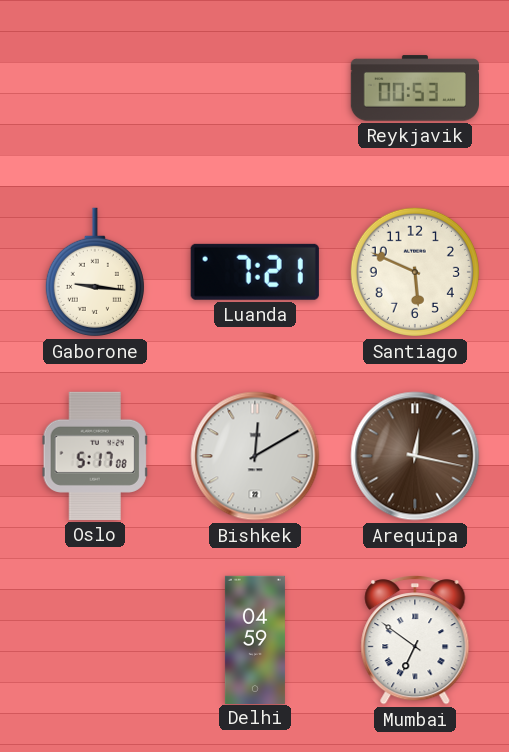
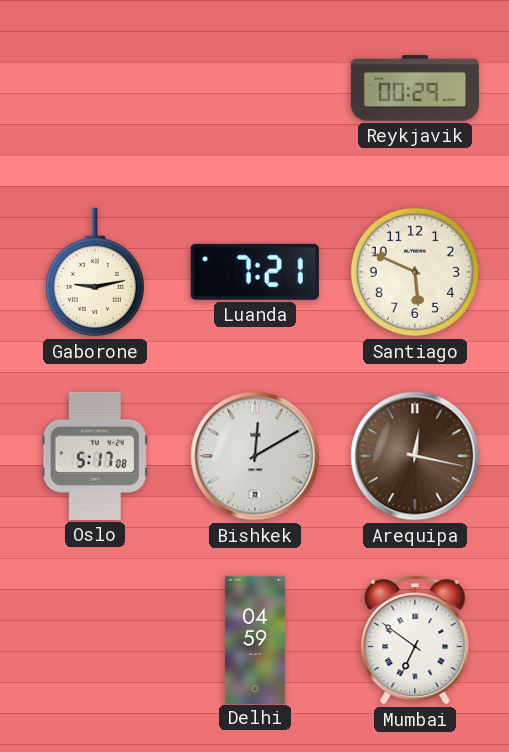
Reykjavik: 00:53 -> 00:29
Gaborone: 9:16 -> 9:13
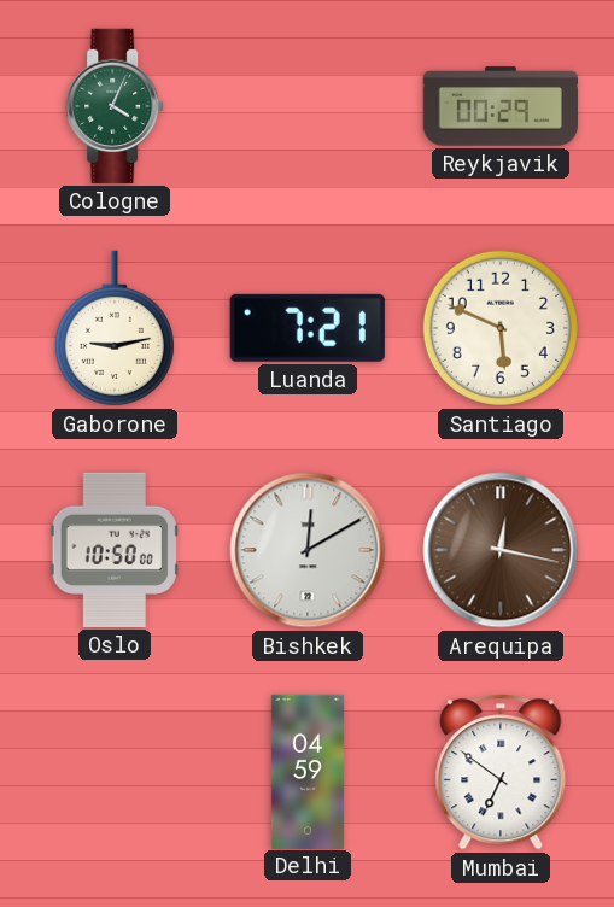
Cologne: none -> 4:04
Oslo: 5:17 -> 10:50
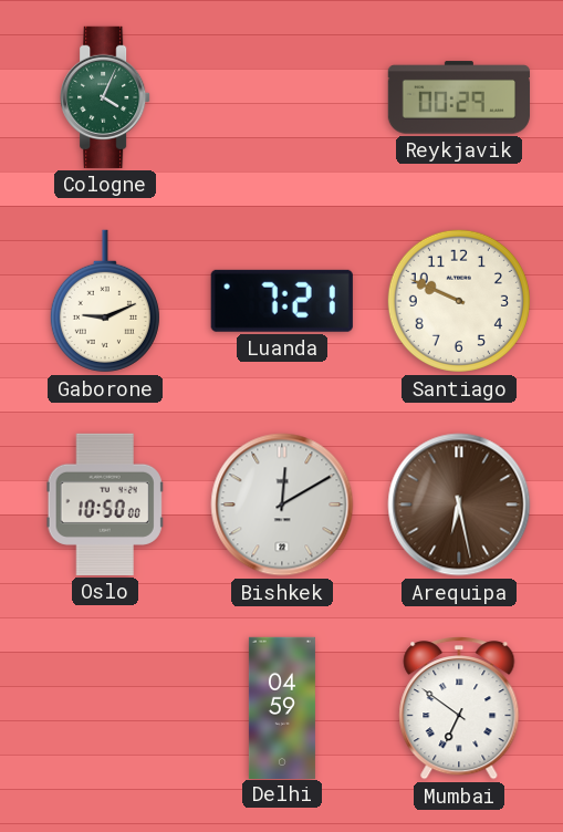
Gaborone: 9:13 -> 9:11
Santiago: 5:49 -> 9:49
Arequipa: 12:17 -> 6:28
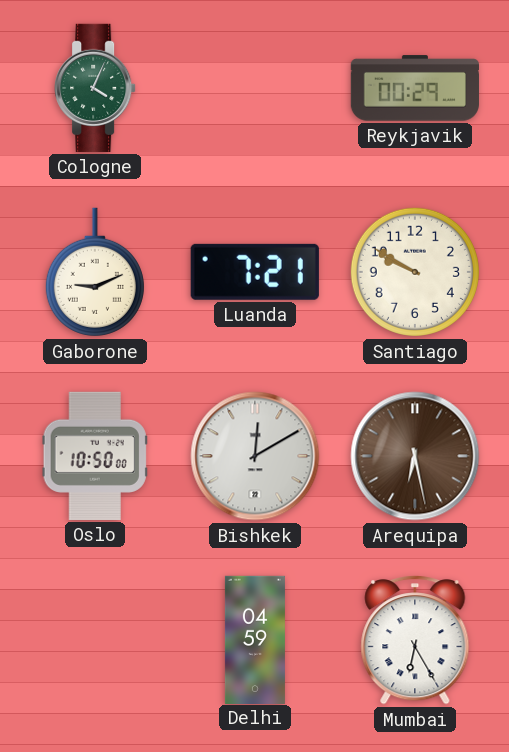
Santiago: 9:49 -> 9:50
Mumbai: 6:51 -> 6:25
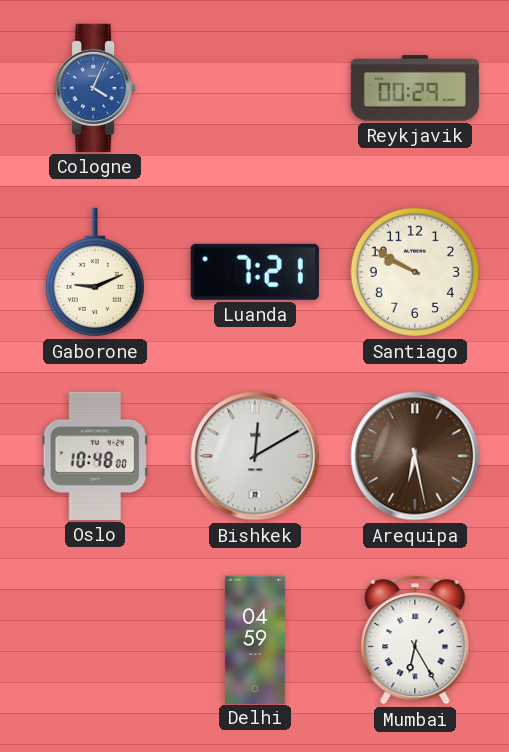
Cologne dial: green -> blue
Oslo: 10:50 -> 10:48
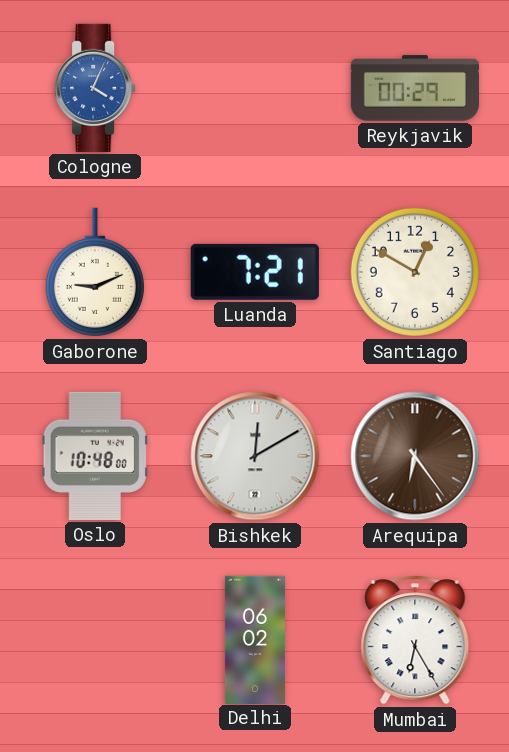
Santiago: 9:50 -> 12:50
Arequipa: 6:28 -> 6:24
Delhi: 04:59 -> 06:02
